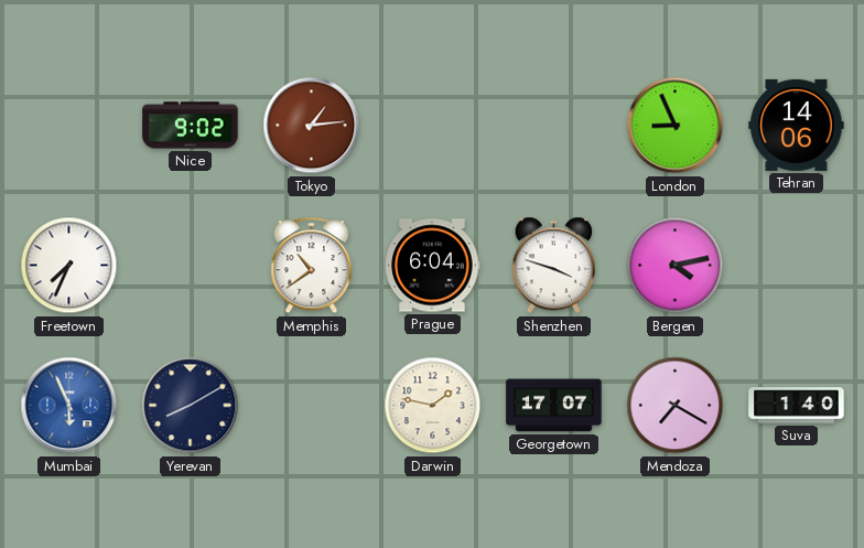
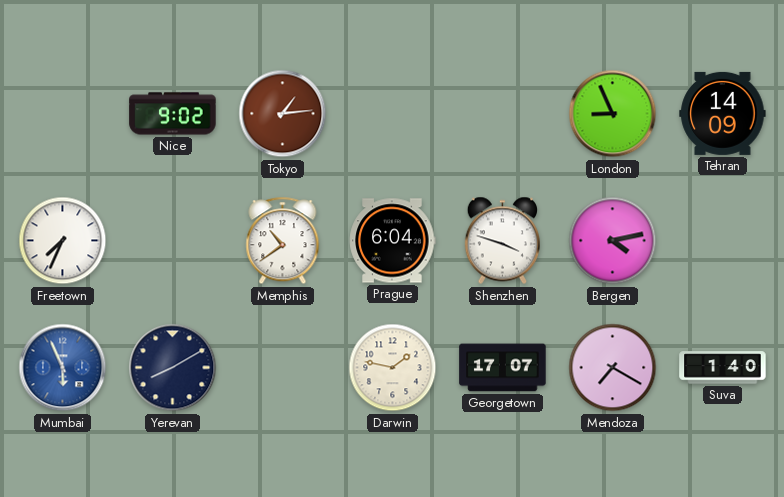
Tehran: 14:06 -> 14:09
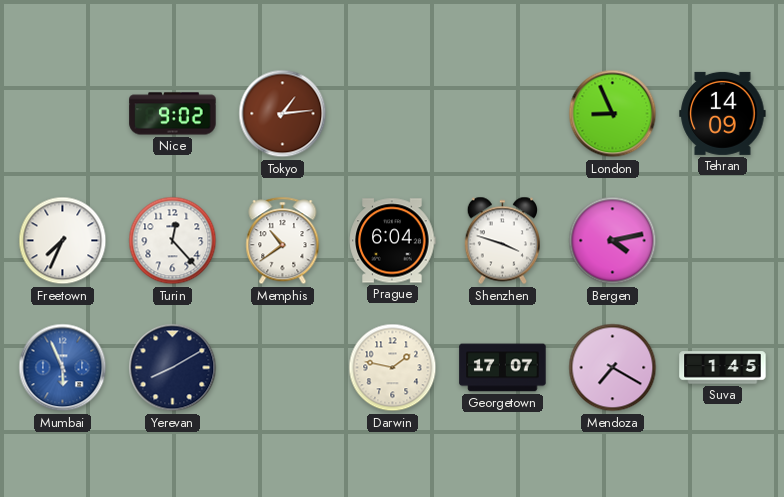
Turin: none -> 12:23
Suva: 1:40 -> 1:45
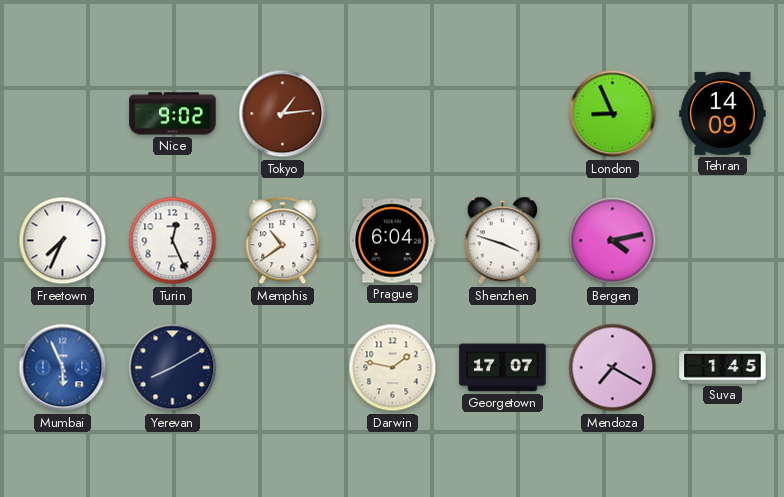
Turin: 12:23 -> 12:26
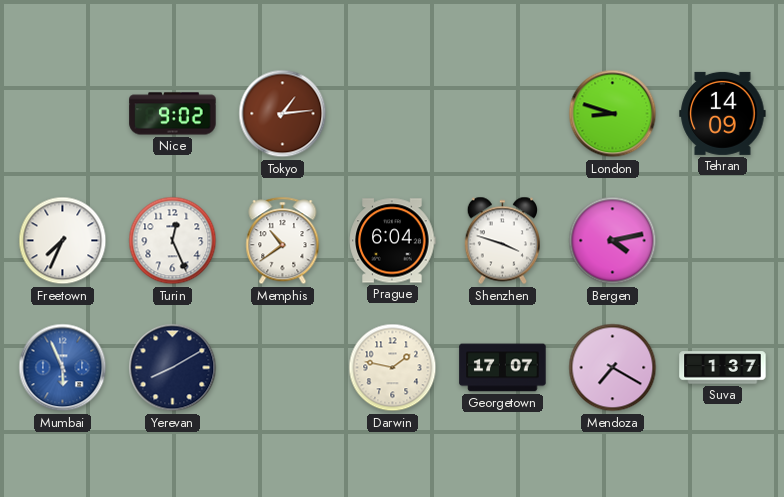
London: 8:56 -> 8:48
Suva: 1:45 -> 1:37
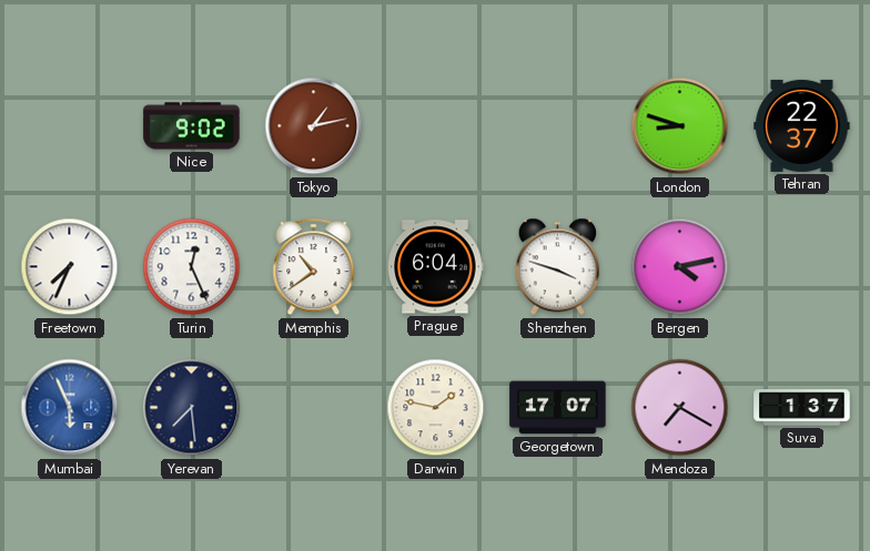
Tokyo: 1:14 -> 1:13
Tehran: 14:09 -> 22:37
Yerevan: 8:10 -> 7:29
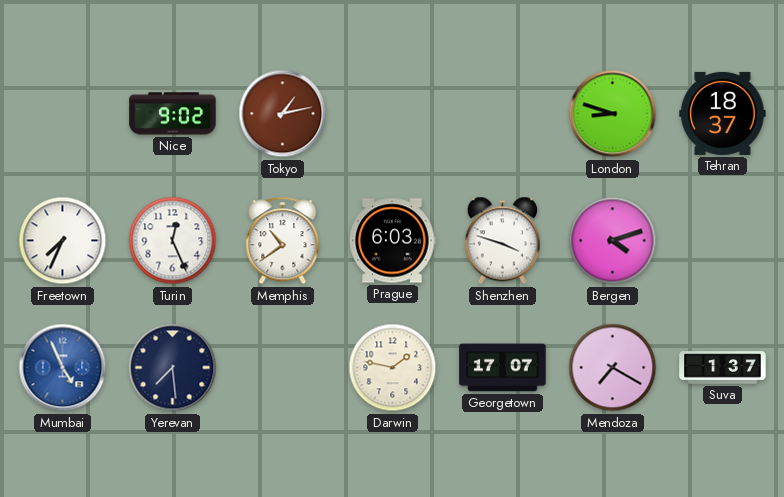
Tehran: 22:37 -> 18:37
Prague: 6:04 -> 6:03
Bergen: 4:13 -> 4:12
Mumbai: 5:56 -> 4:56
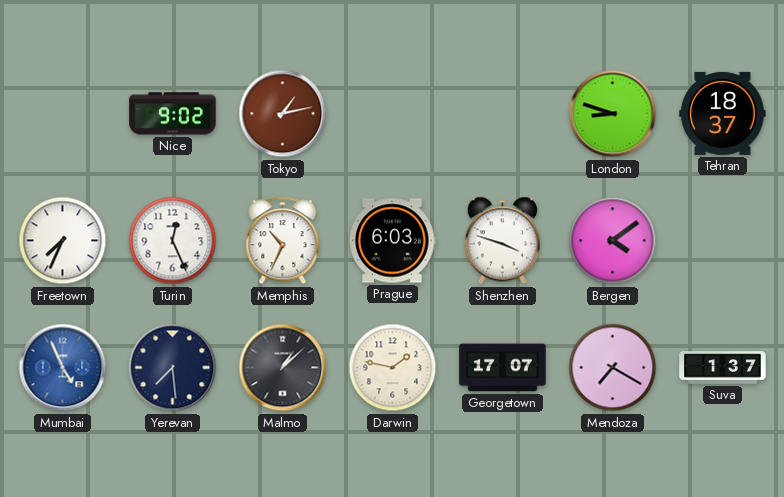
Memphis: 10:39 -> 10:34
Bergen: 4:12 -> 4:09
Malmo: none -> 1:08
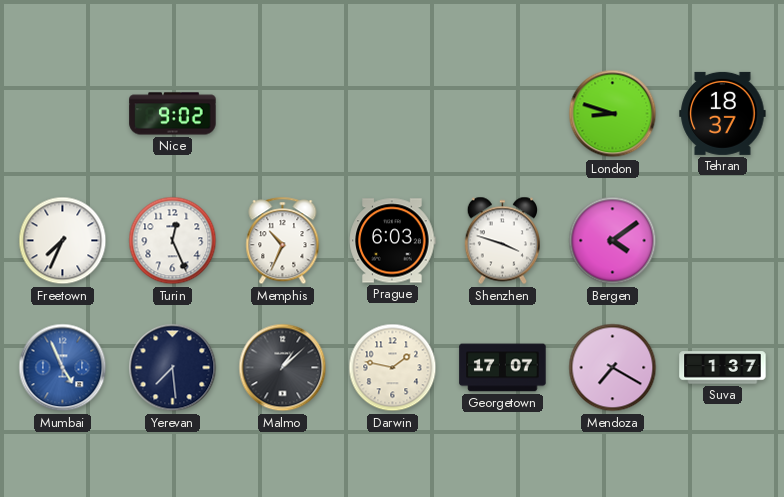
Tokyo: 1:13 -> none
